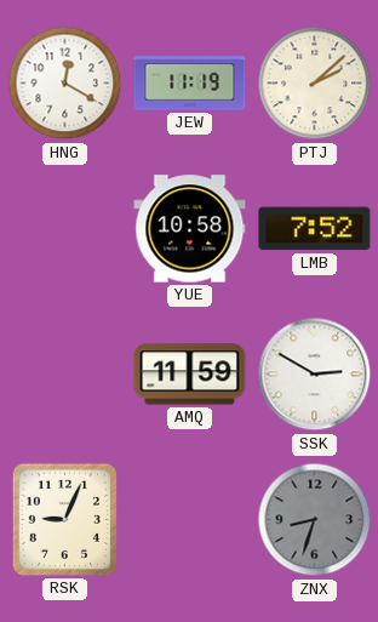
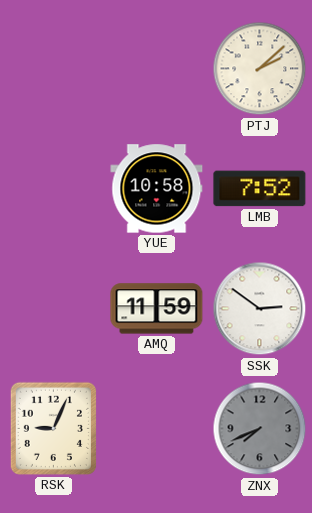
HNG: 12:20 -> none
JEW: 11:19 -> none
SSK: 2:50 -> 2:51
ZNX: 8:33 -> 7:41
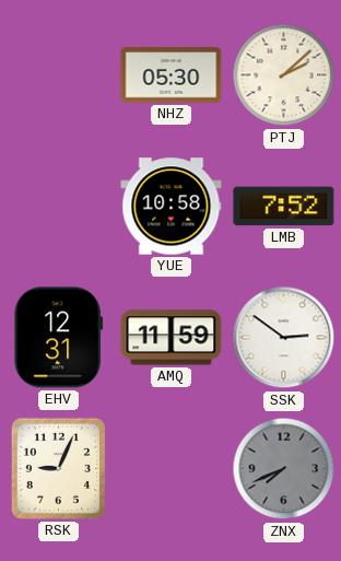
NHZ: none -> 05:30
EHV: none -> 12:31
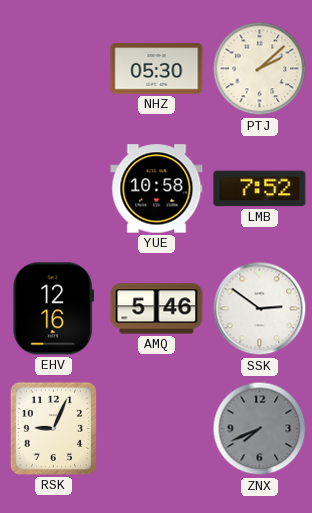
EHV: 12:31 -> 12:16
AMQ: 11:59 -> 5:46
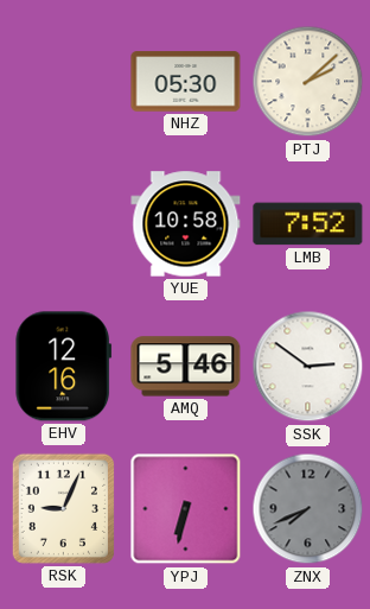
YPJ: none -> 6:32
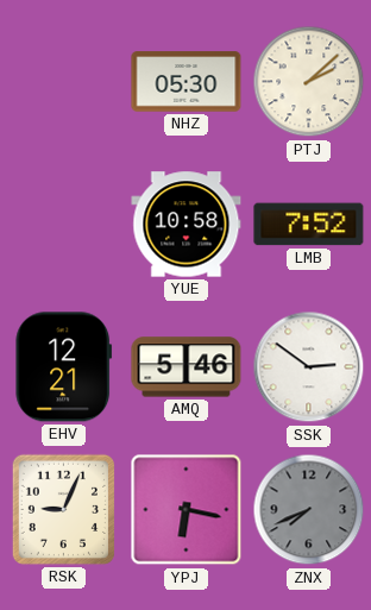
EHV: 12:16 -> 12:21
YPJ: 6:32 -> 6:17
